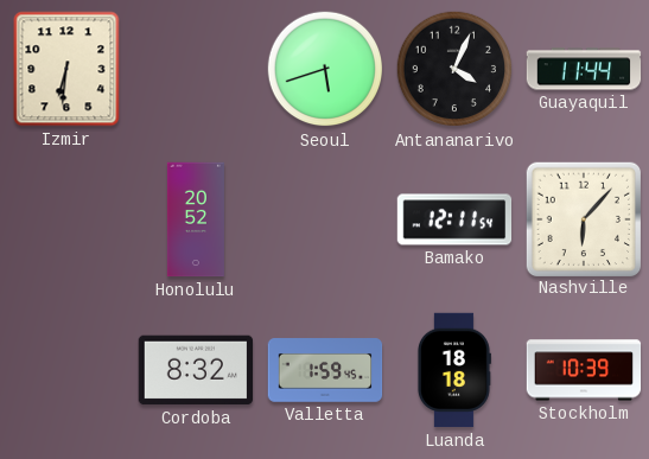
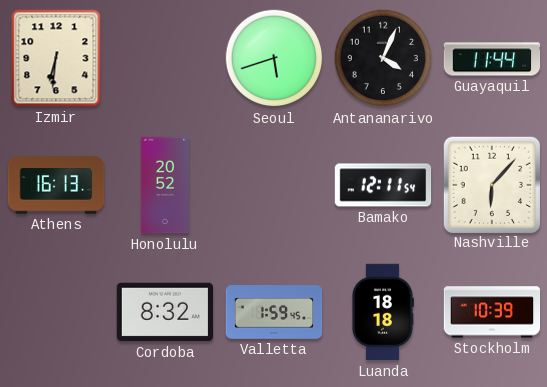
Athens: none -> 16:13
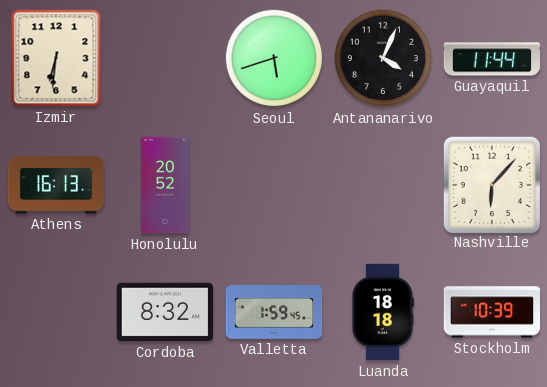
Bamako: 12:11 -> none
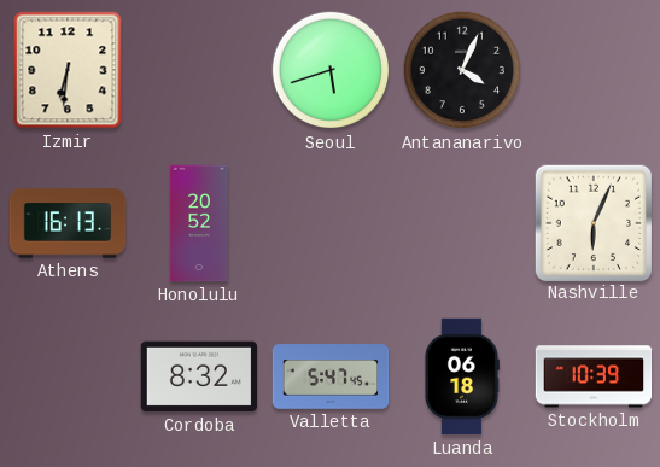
Guayaquil: 11:44 -> none
Nashville: 6:07 -> 6:04
Valletta: 1:59 -> 5:47
Luanda: 18:18 -> 06:18
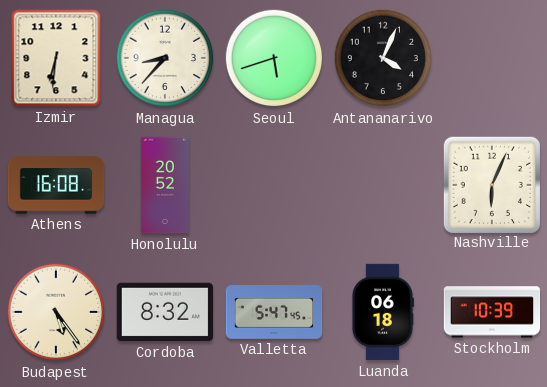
Managua: none -> 8:37
Athens: 16:13 -> 16:08
Budapest: none -> 5:24
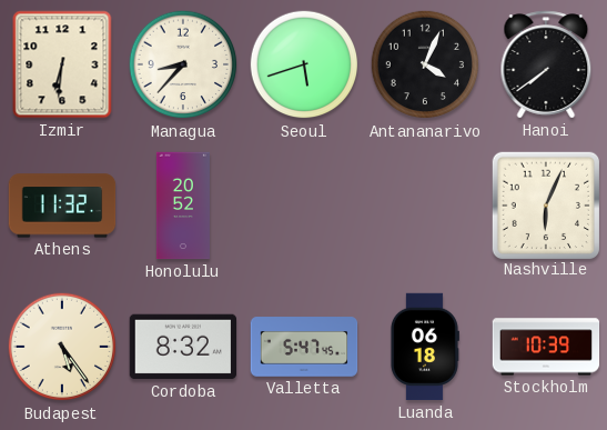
Hanoi: none -> 7:39
Athens: 16:08 -> 11:32
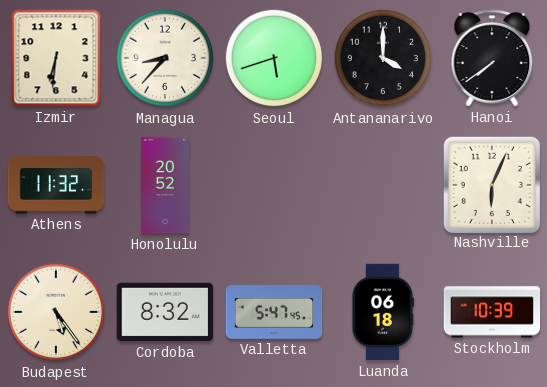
Antananarivo: 4:04 -> 4:00
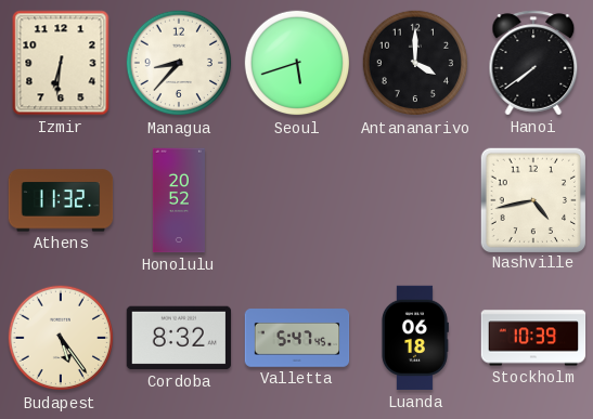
Nashville: 6:04 -> 4:43
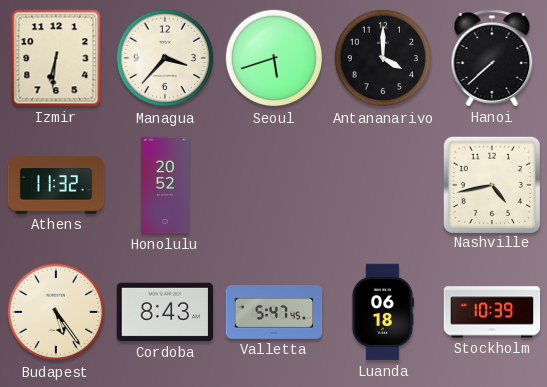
Managua: 8:37 -> 3:37
Hanoi: 7:39 -> 7:38
Cordoba: 8:32 -> 8:43
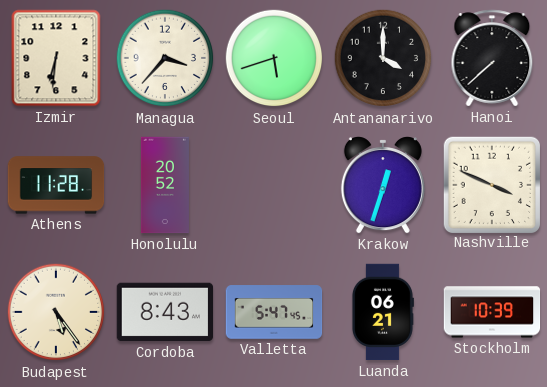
Athens: 11:32 -> 11:28
Krakow: none -> 12:33
Nashville: 4:43 -> 3:49
Luanda: 06:18 -> 06:21
